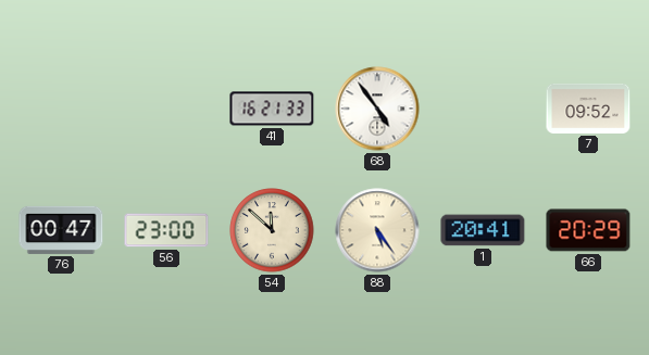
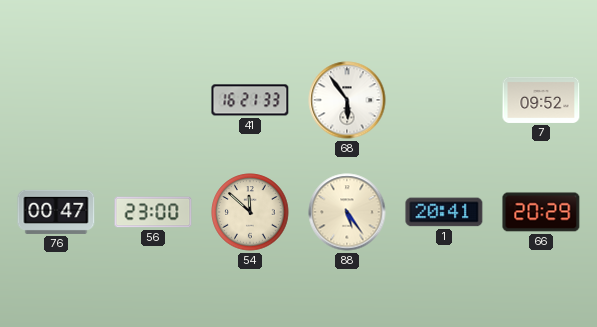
68: 4:54 -> 5:54
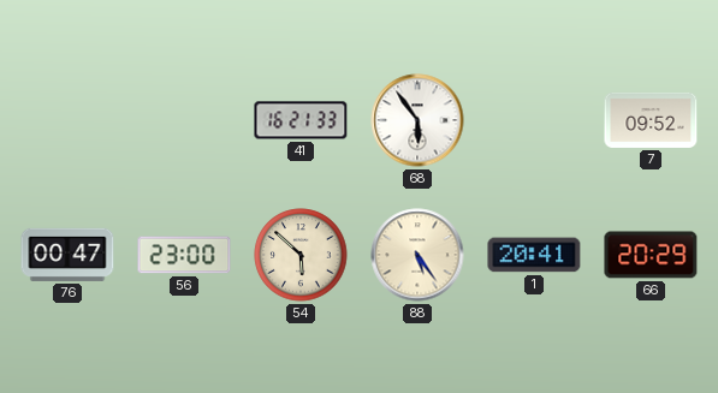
54: 11:52 -> 5:52
